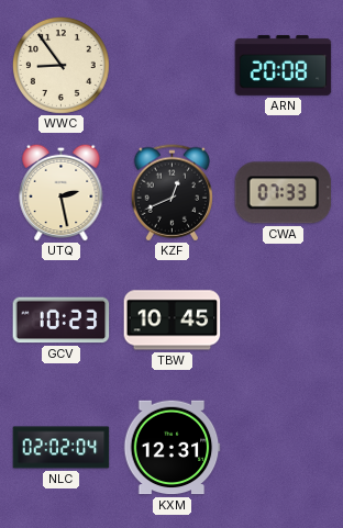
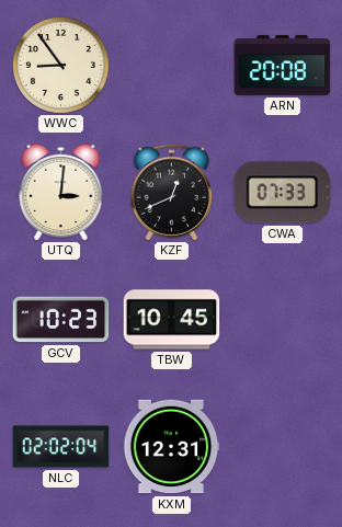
UTQ: 2:28 -> 3:01
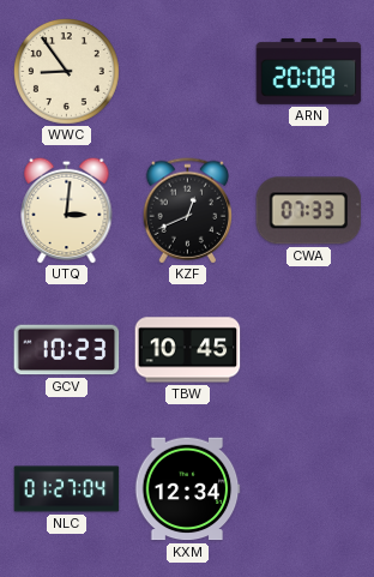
NLC: 02:02 -> 01:27
KXM: 12:31 -> 12:34
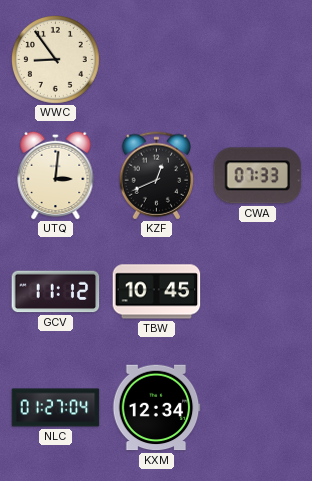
ARN: 20:08 -> none
GCV: 10:23 -> 11:12
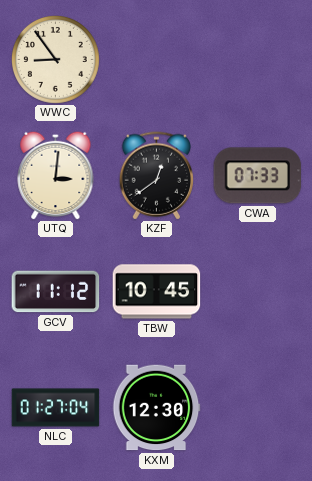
KZF: 12:41 -> 12:39
KXM: 12:34 -> 12:30
